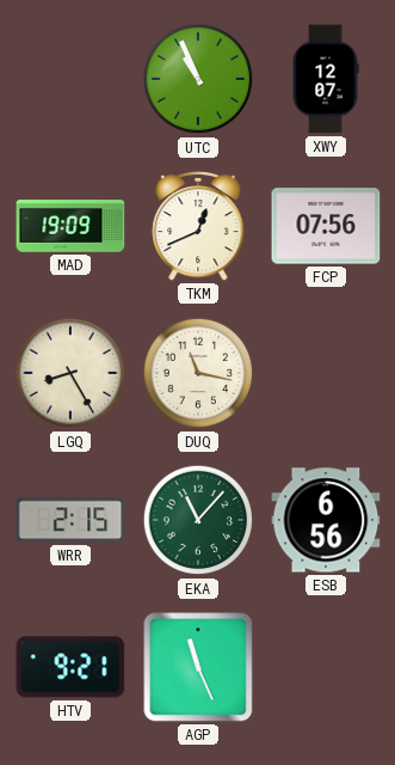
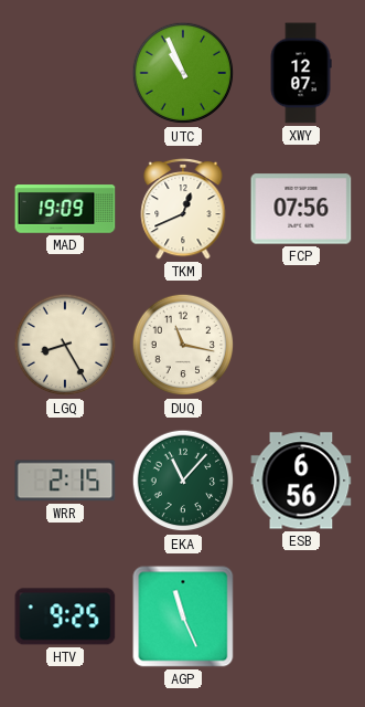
HTV: 9:21 -> 9:25
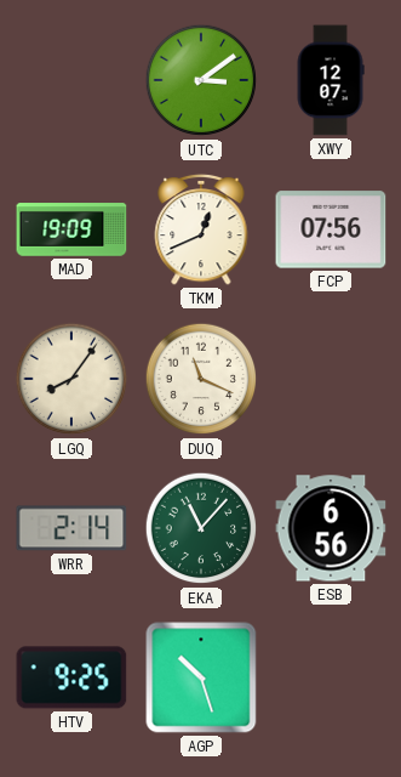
UTC: 10:56 -> 3:09
LGQ: 8:25 -> 8:06
DUQ: 11:17 -> 11:19
WRR: 2:15 -> 2:14
AGP: 11:26 -> 10:27
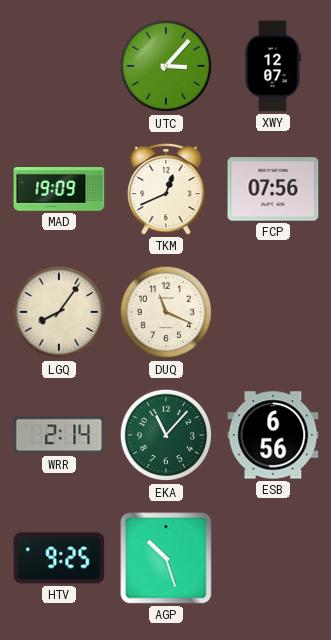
UTC: 3:09 -> 3:07
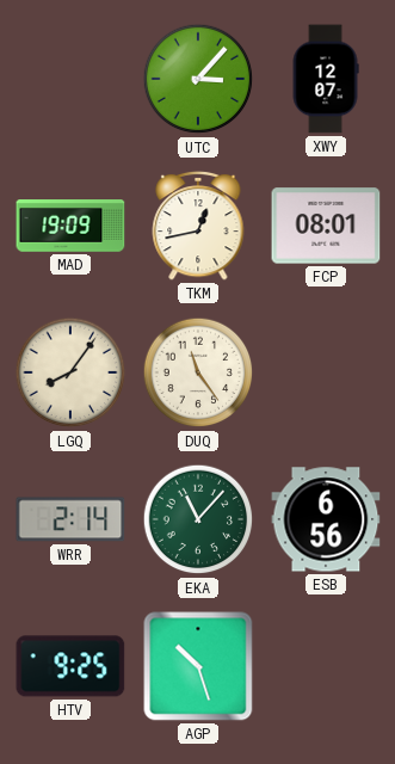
TKM: 12:41 -> 12:43
FCP: 07:56 -> 08:01
DUQ: 11:19 -> 11:24
